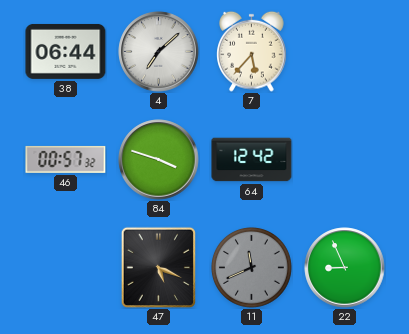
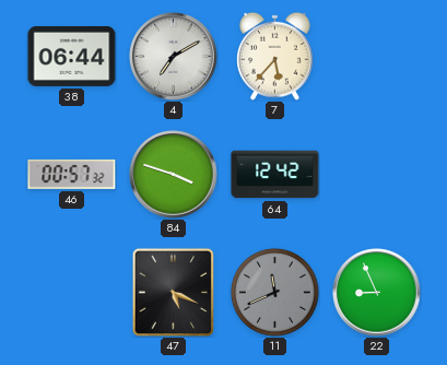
4: 7:08 -> 7:10
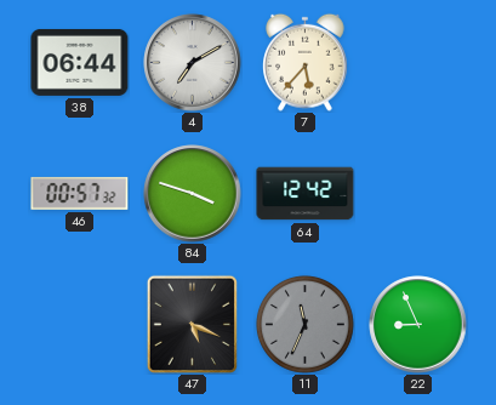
11: 11:41 -> 11:34
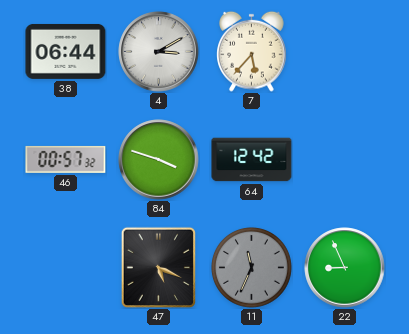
4: 7:10 -> 3:10
